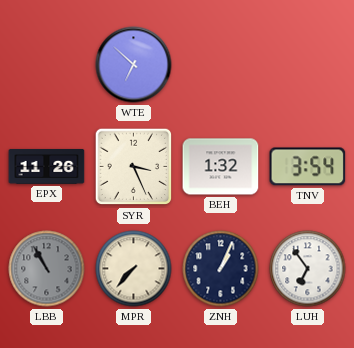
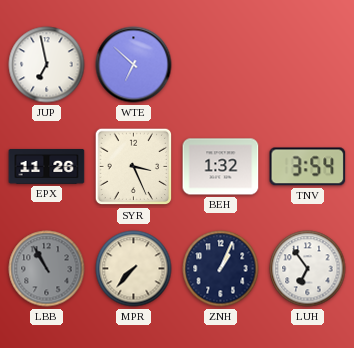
JUP: none -> 6:58
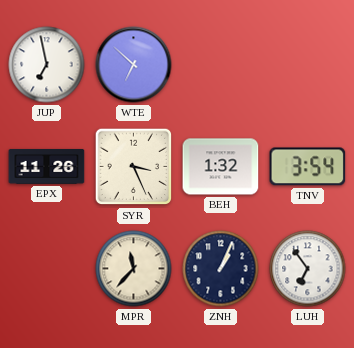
LBB: 10:55 -> none
MPR: 7:37 -> 11:37
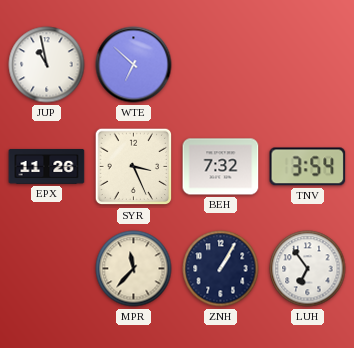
JUP: 6:58 -> 10:58
BEH: 1:32 -> 7:32
ZNH: 1:04 -> 1:05
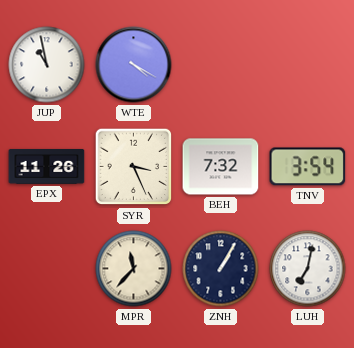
WTE: 6:52 -> 4:20
LUH: 6:54 -> 7:02
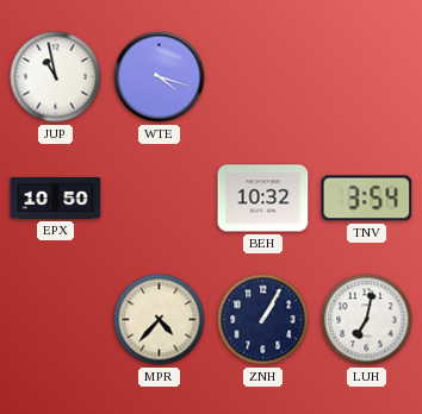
WTE: 4:20 -> 4:18
EPX: 11:26 -> 10:50
SYR: 3:26 -> none
BEH: 7:32 -> 10:32
MPR: 11:37 -> 4:37
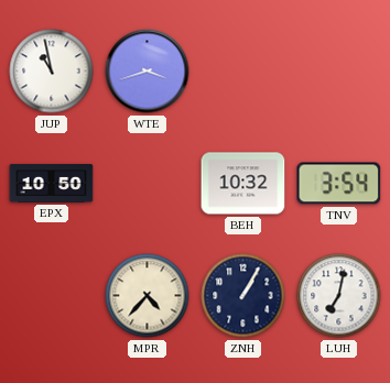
WTE: 4:18 -> 3:42
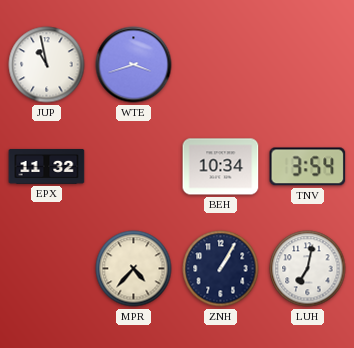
EPX: 10:50 -> 11:32
BEH: 10:32 -> 10:34
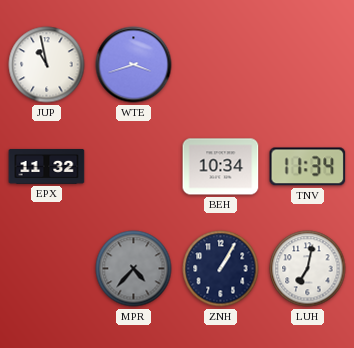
TNV: 3:54 -> 11:34
MPR dial: cream -> grey
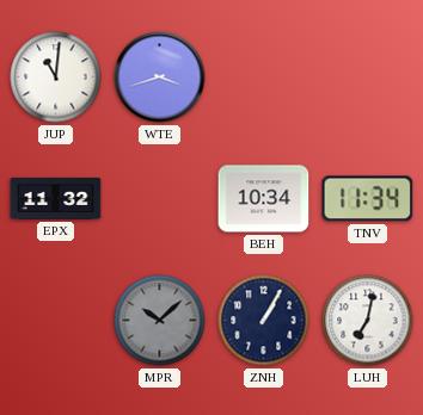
JUP: 10:58 -> 11:01
MPR: 4:37 -> 10:08
